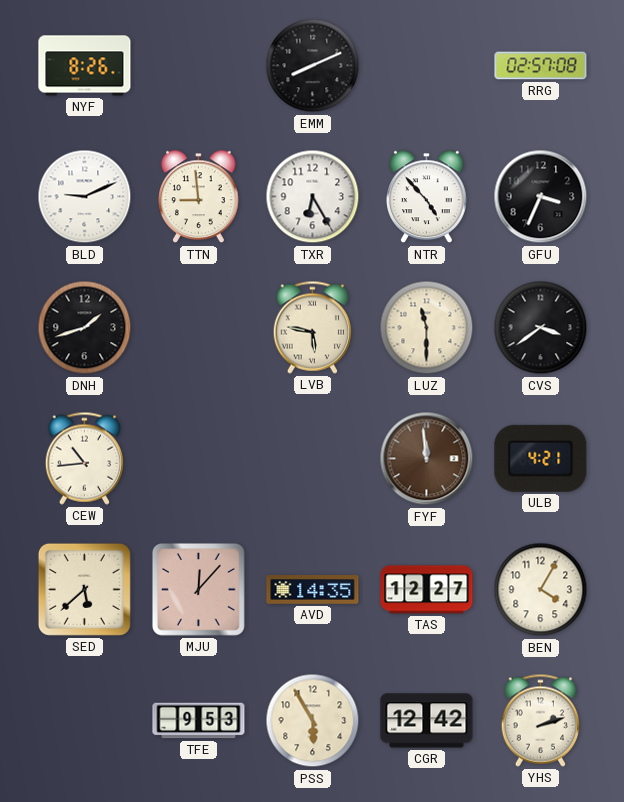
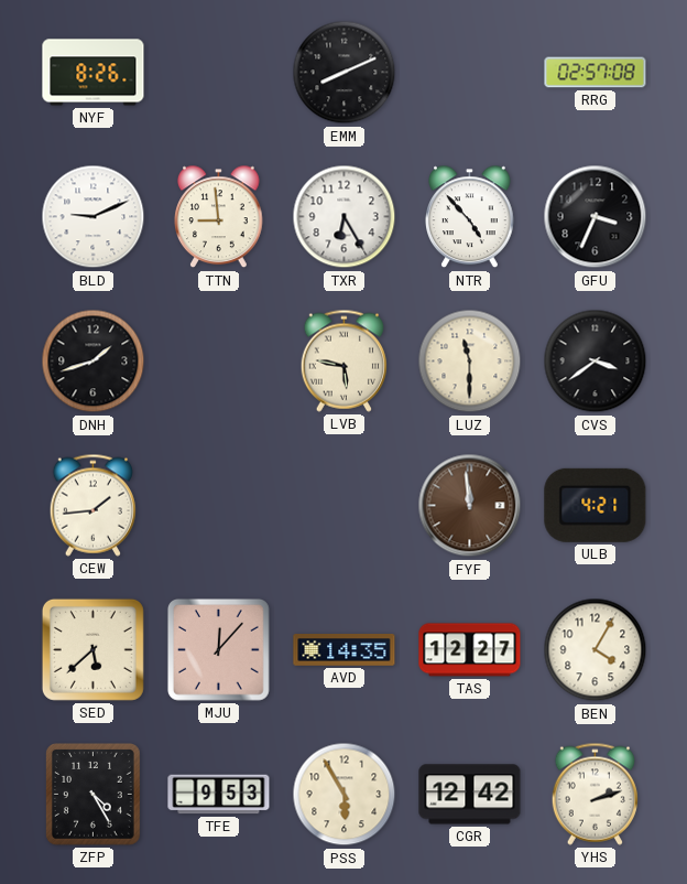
CEW: 10:44 -> 1:44
ZFP: none -> 4:25
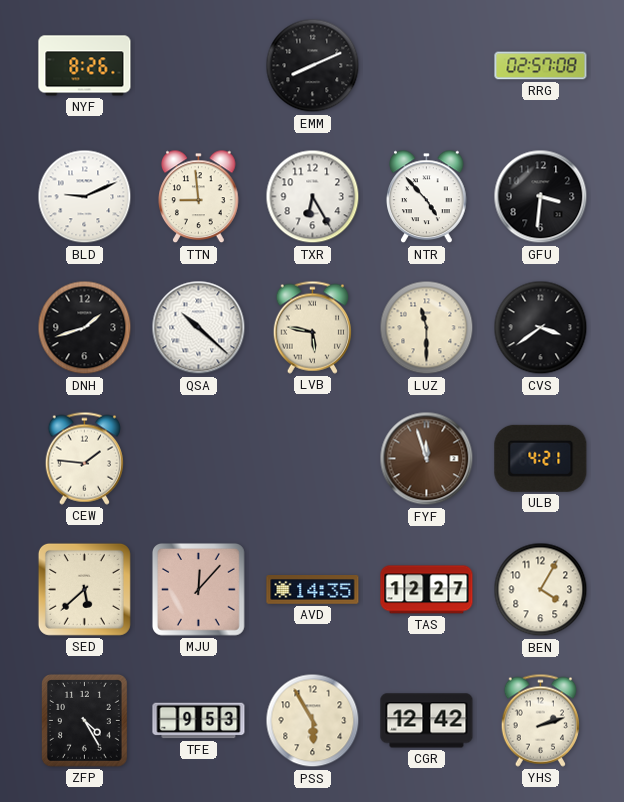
GFU: 3:34 -> 3:31
QSA: none -> 10:22
CEW: 1:44 -> 1:46
FYF: 11:59 -> 11:57
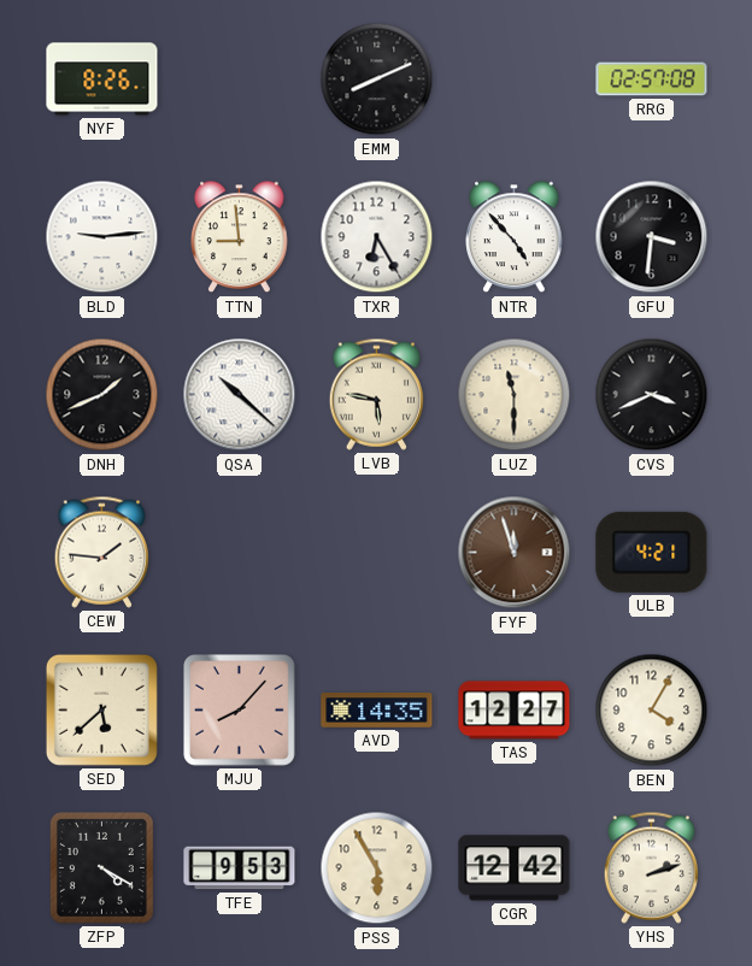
BLD: 9:11 -> 9:14
DNH: 1:42 -> 1:41
CVS: 3:39 -> 3:41
MJU: 12:07 -> 8:07
ZFP: 4:25 -> 4:20
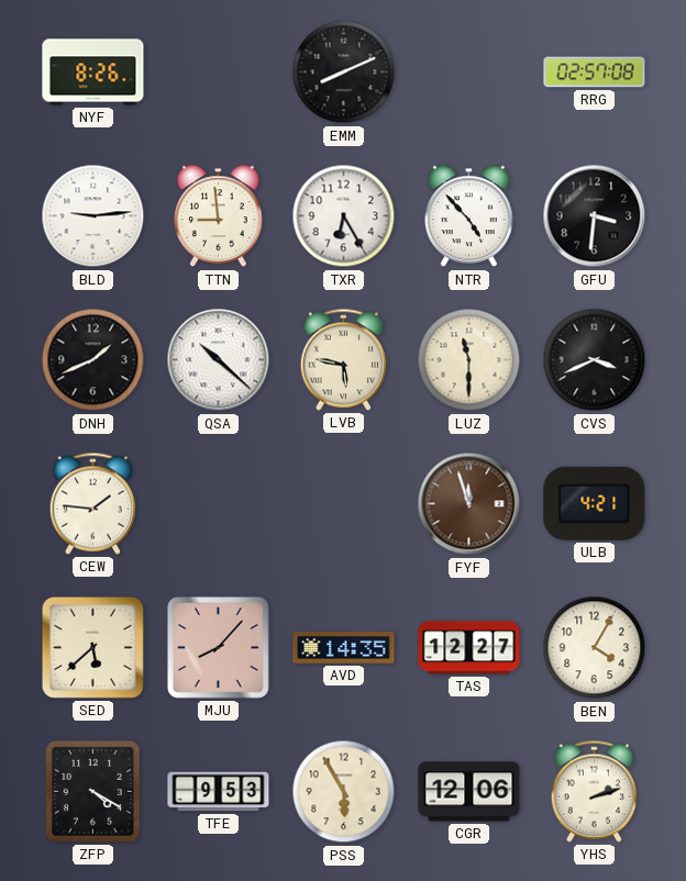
CGR: 12:42 -> 12:06
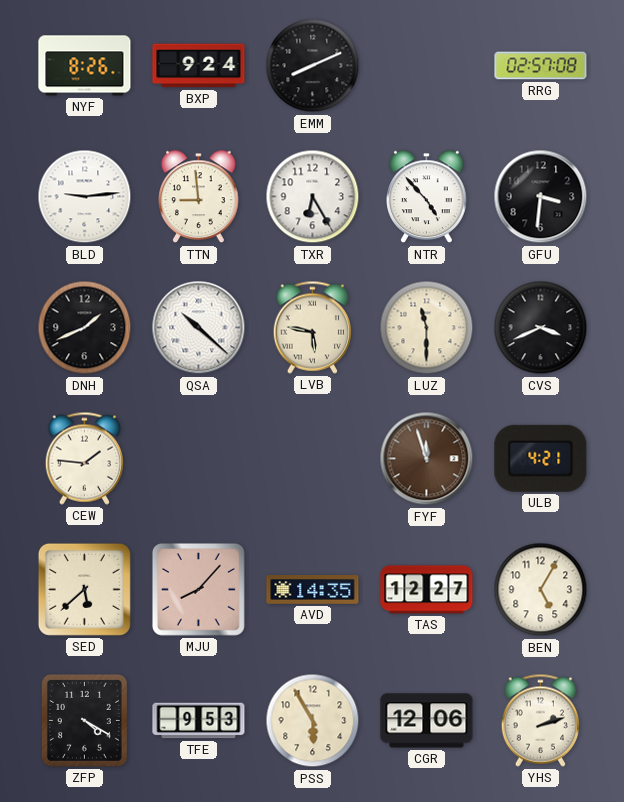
BXP: none -> 9:24
BEN: 4:05 -> 5:05
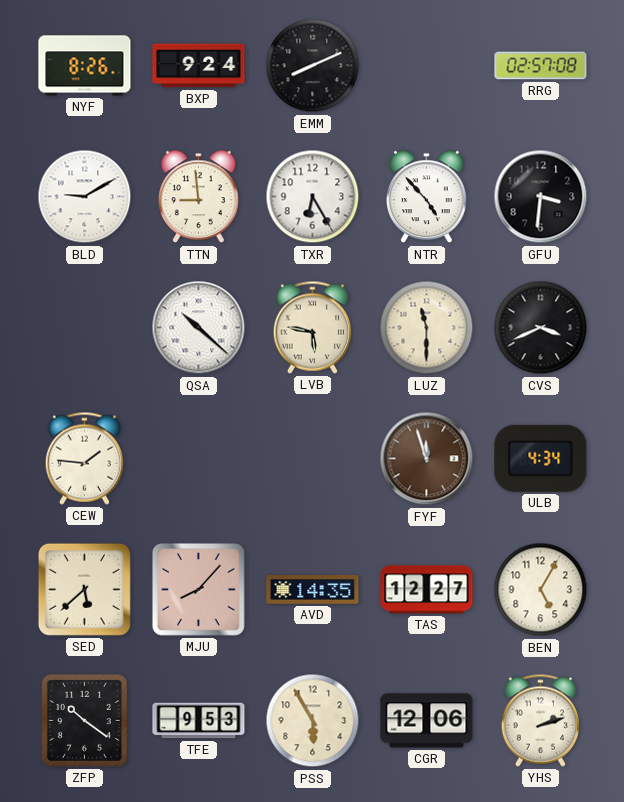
BLD: 9:14 -> 9:10
DNH: 1:41 -> none
ULB: 4:21 -> 4:34
ZFP: 4:20 -> 10:21
